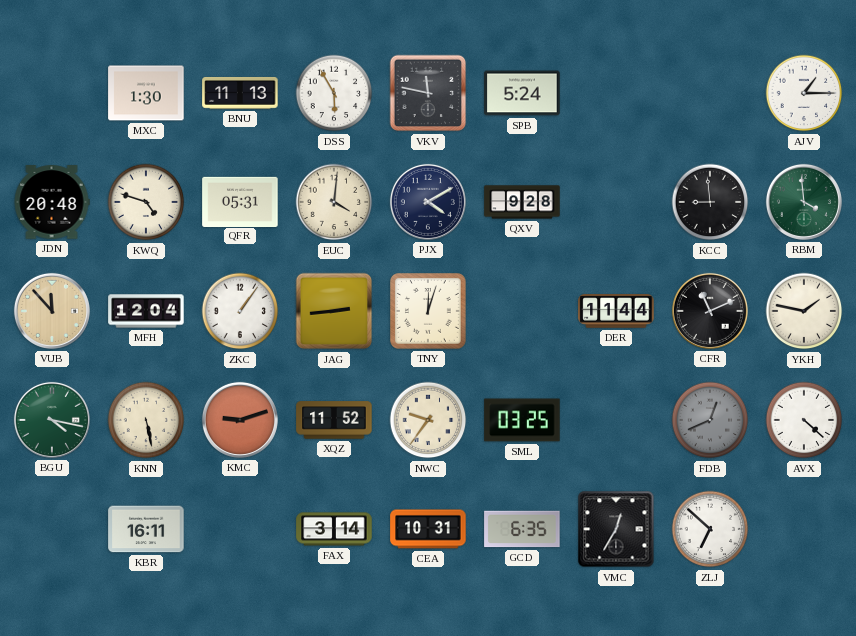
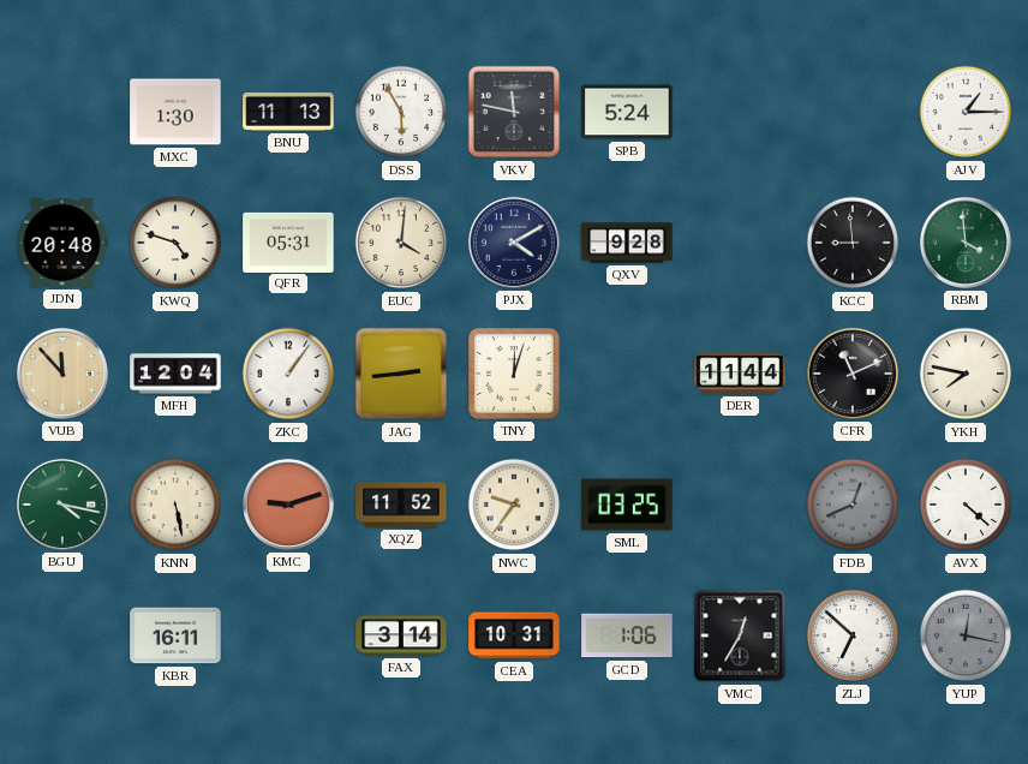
YKH: 1:47 -> 7:47
GCD: 6:35 -> 1:06
YUP: none -> 12:17
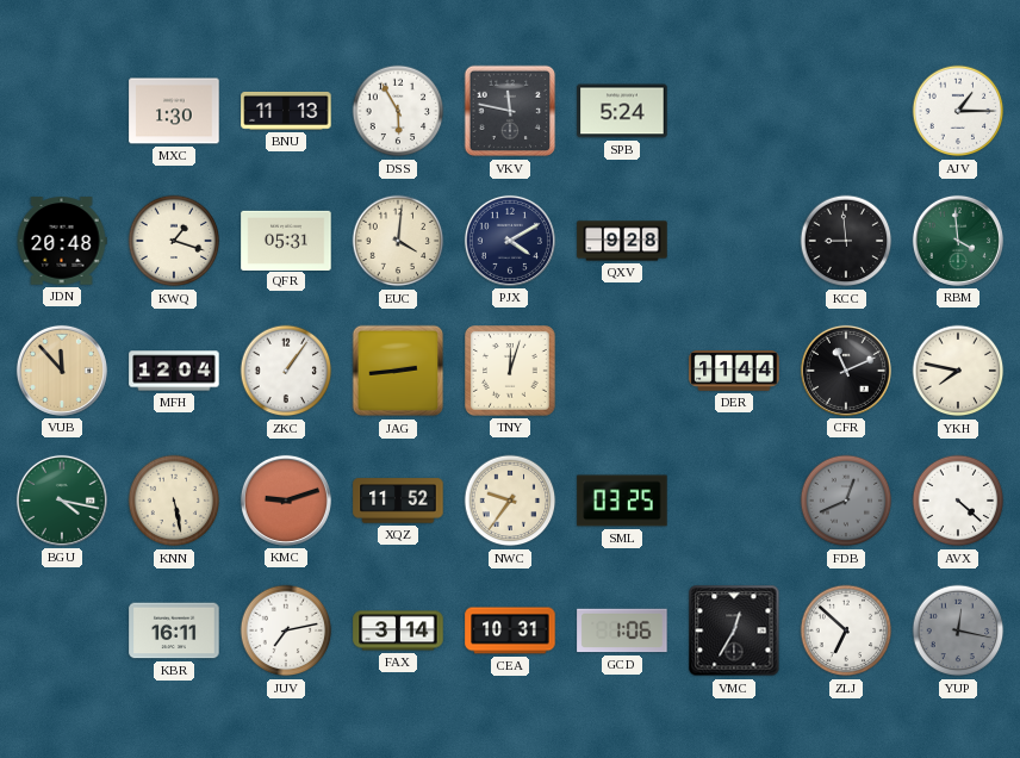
KWQ: 4:48 -> 1:18
JUV: none -> 7:13
